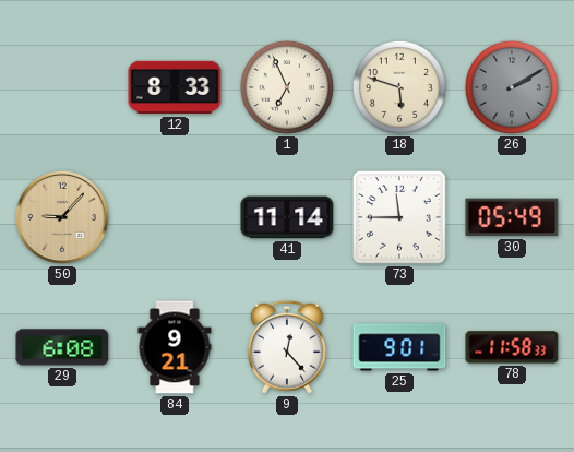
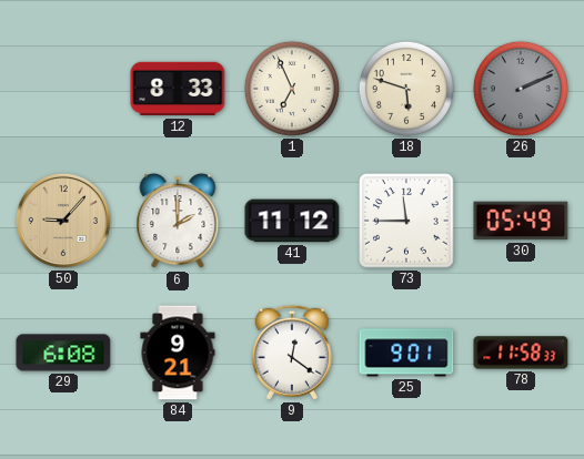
26: 2:10 -> 2:11
6: none -> 2:00
41: 11:14 -> 11:12
9: 12:23 -> 12:21
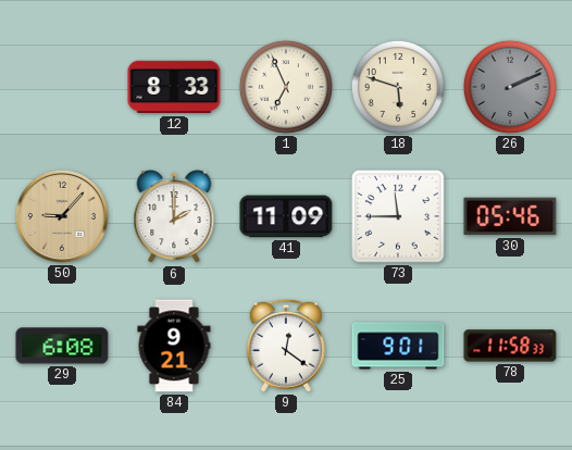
41: 11:12 -> 11:09
30: 05:49 -> 05:46
